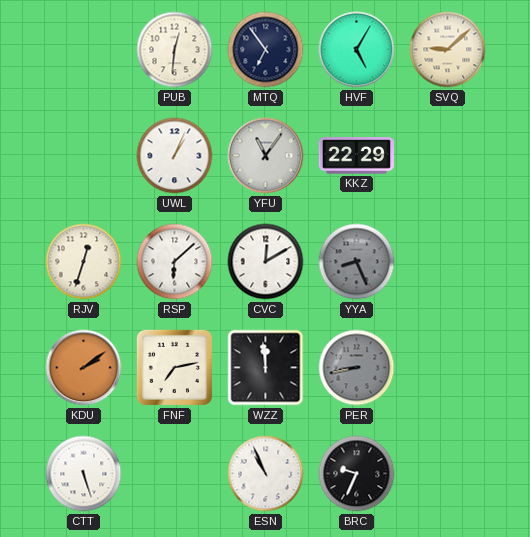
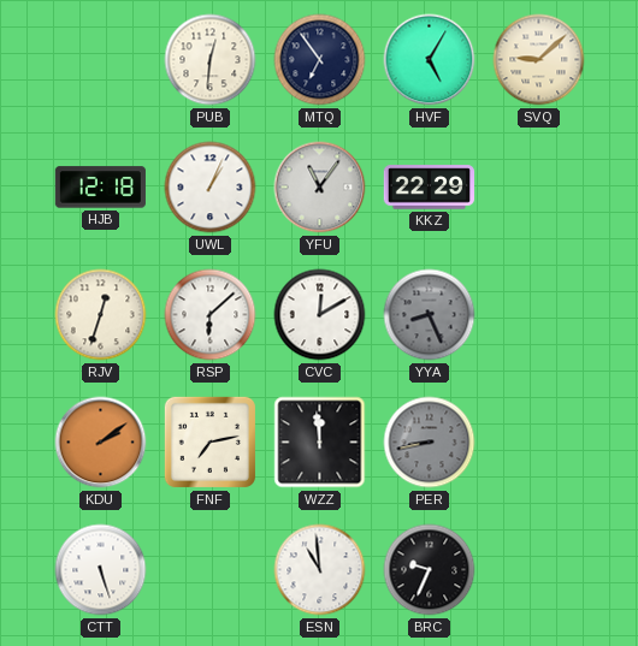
HJB: none -> 12:18
ESN: 10:56 -> 10:59
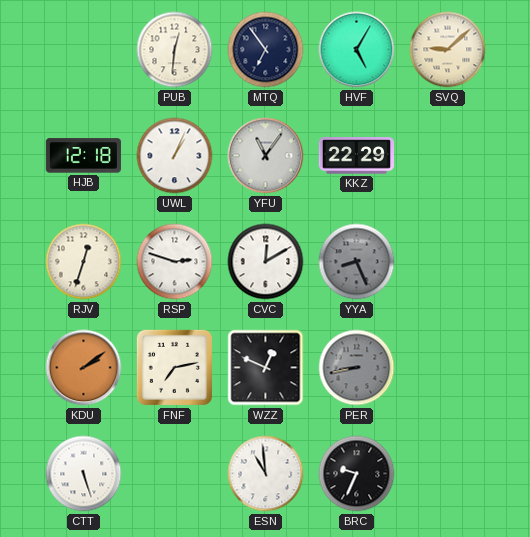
RSP: 6:08 -> 2:48
WZZ: 11:59 -> 12:49
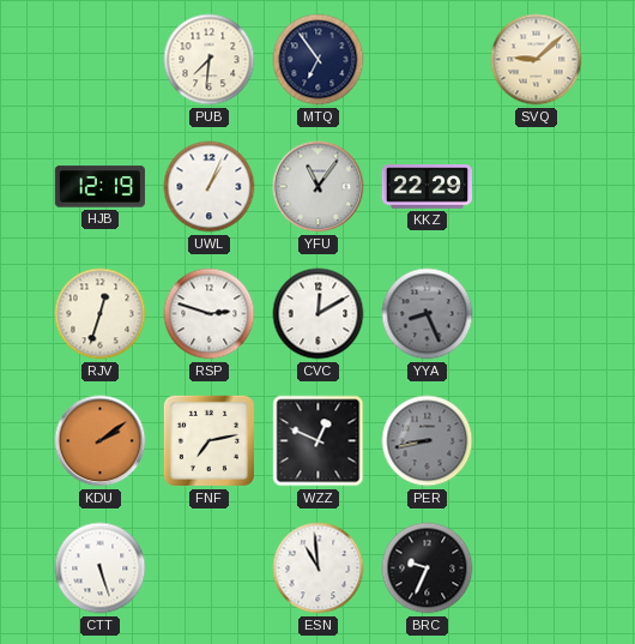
PUB: 12:31 -> 7:31
HVF: 5:05 -> none
HJB: 12:18 -> 12:19
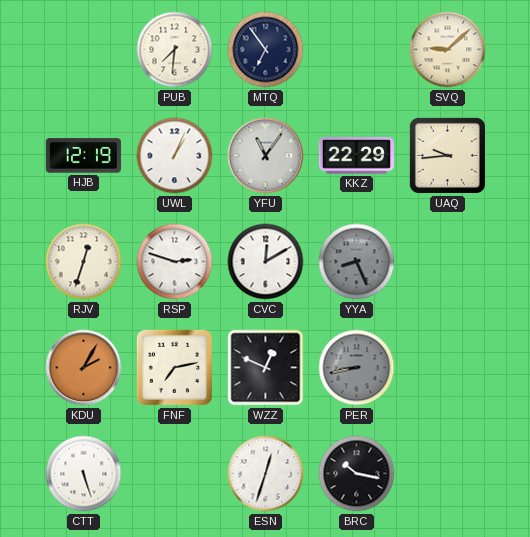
UAQ: none -> 9:44
KDU: 2:09 -> 2:05
ESN: 10:59 -> 12:33
BRC: 9:34 -> 10:17
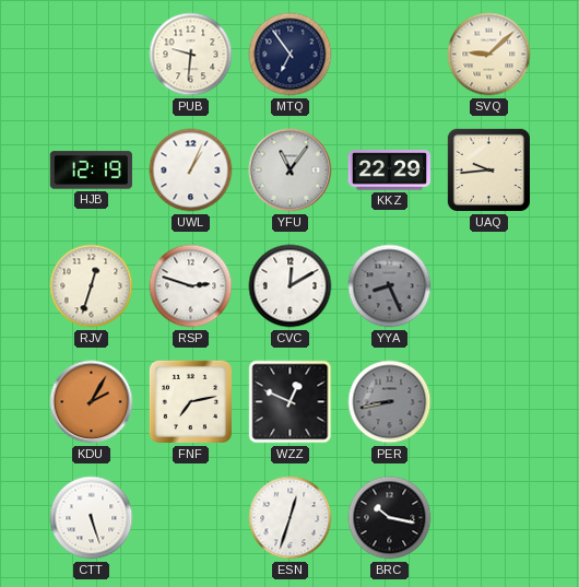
PUB: 7:31 -> 9:31
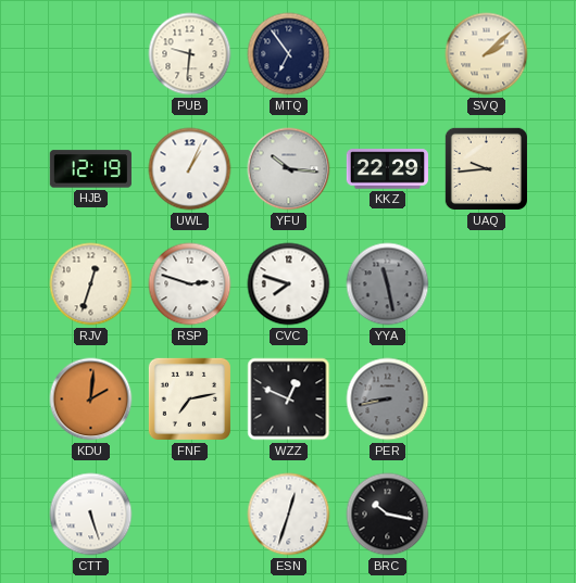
SVQ: 9:08 -> 2:08
YFU: 11:06 -> 10:16
CVC: 12:10 -> 7:48
YYA: 8:26 -> 11:28
KDU: 2:05 -> 2:01
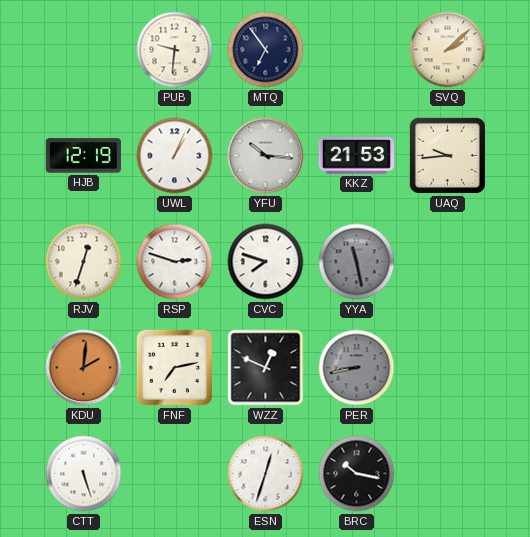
KKZ: 22:29 -> 21:53
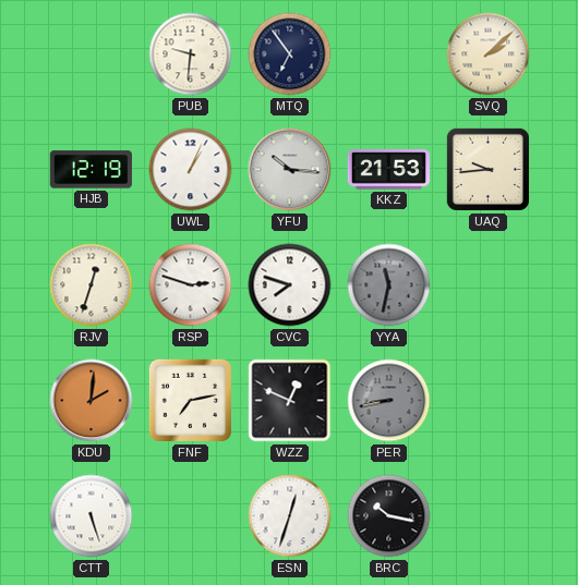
YYA: 11:28 -> 11:32
